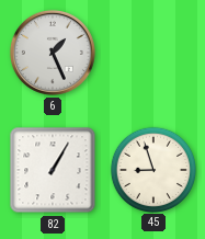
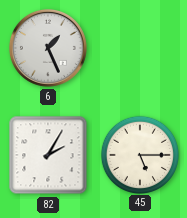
82: 1:05 -> 2:05
45: 8:57 -> 5:15
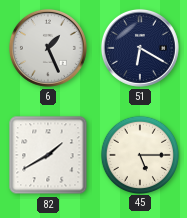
51: none -> 6:20
82: 2:05 -> 1:40
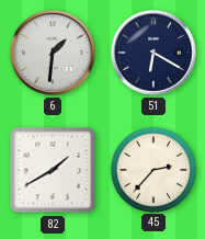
6: 1:26 -> 1:31
45: 5:15 -> 2:37
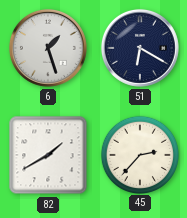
6: 1:31 -> 1:27
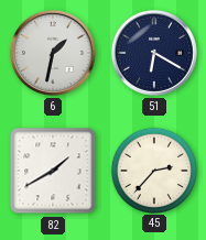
6: 1:27 -> 1:32
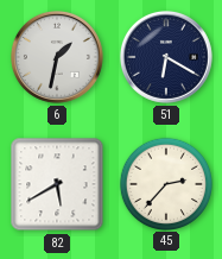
82: 1:40 -> 5:40
